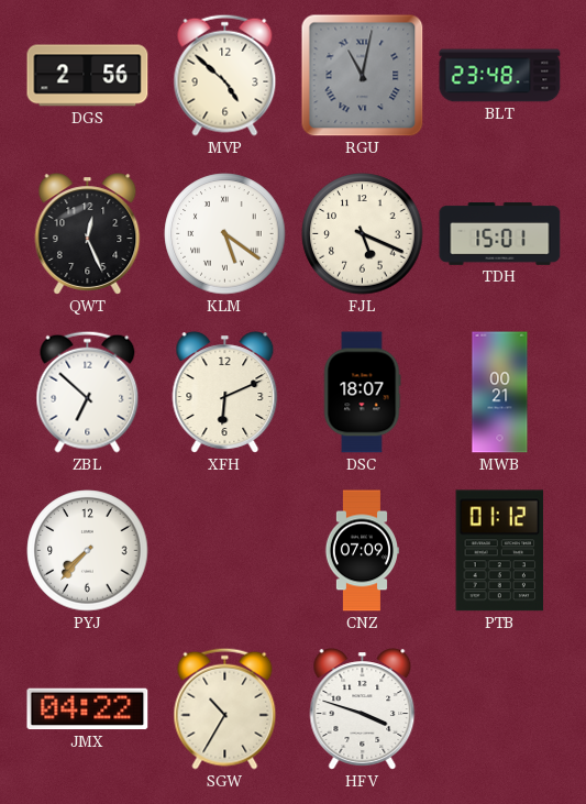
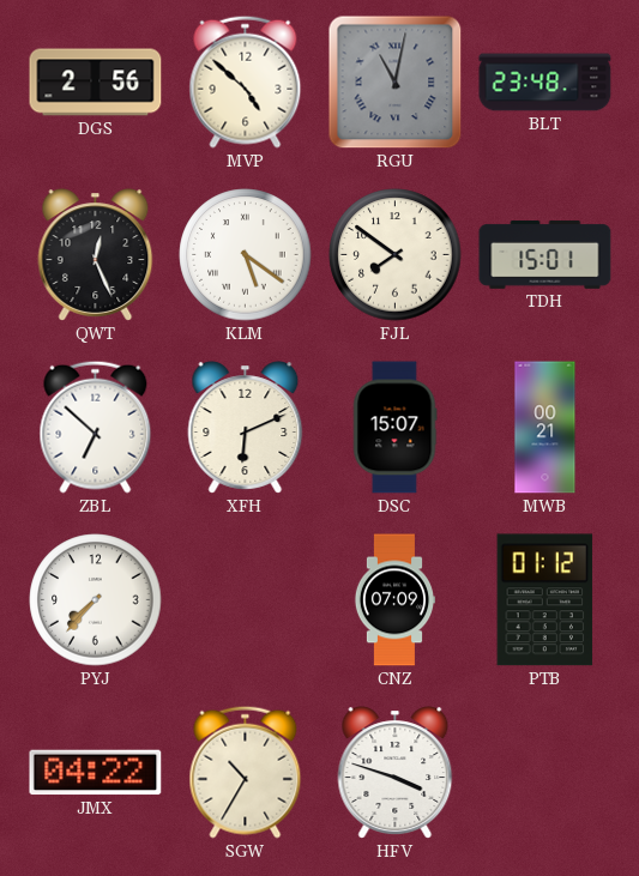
FJL: 5:19 -> 7:51
DSC: 18:07 -> 15:07
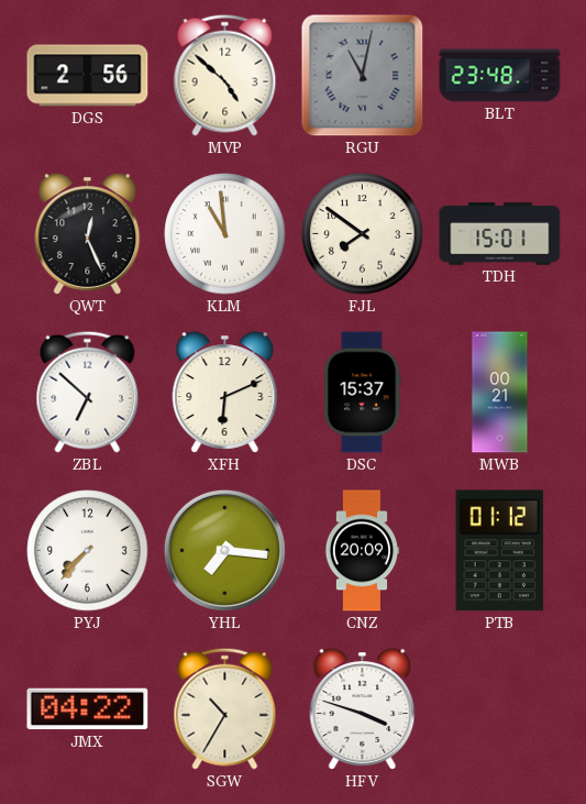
KLM: 5:21 -> 10:59
DSC: 15:07 -> 15:37
YHL: none -> 7:16
CNZ: 07:09 -> 20:09
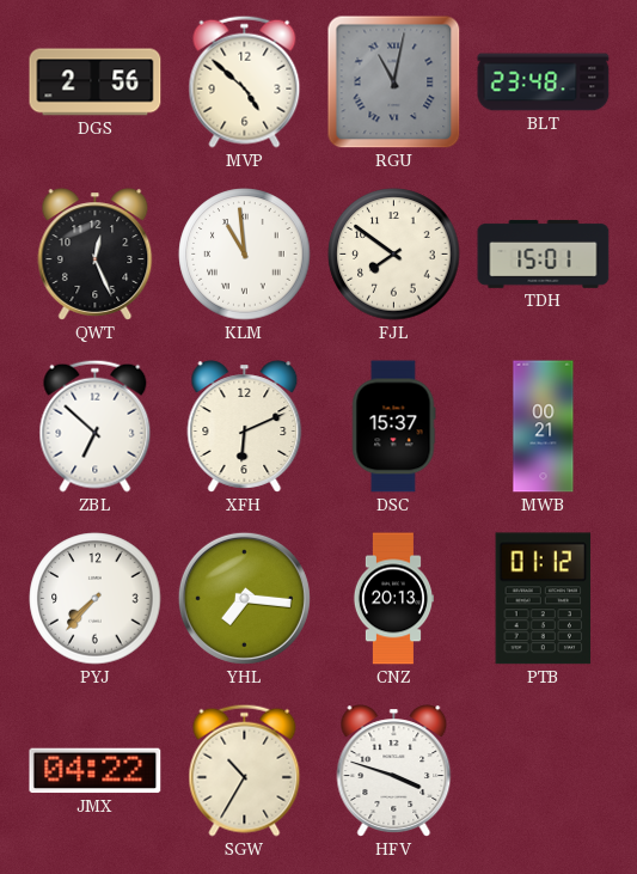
CNZ: 20:09 -> 20:13
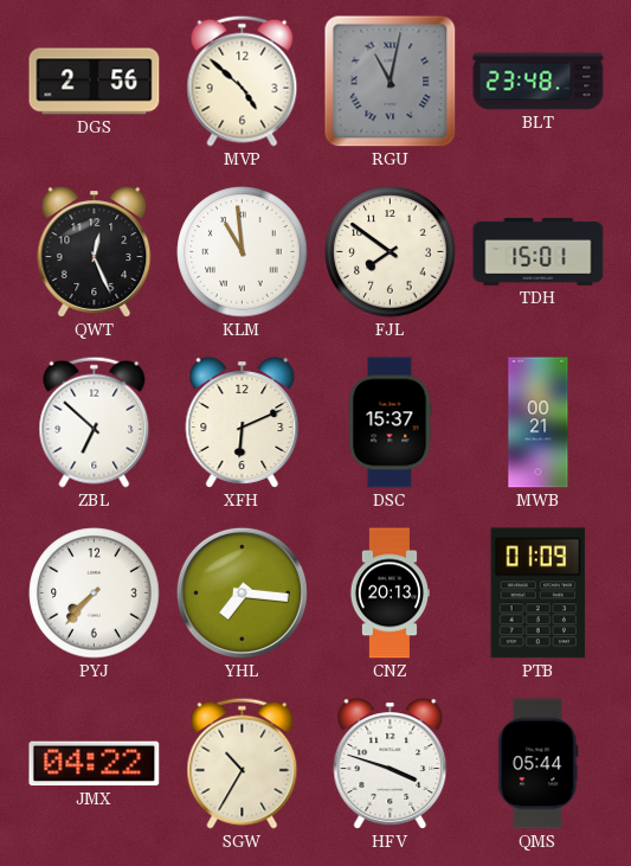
PTB: 01:12 -> 01:09
QMS: none -> 05:44
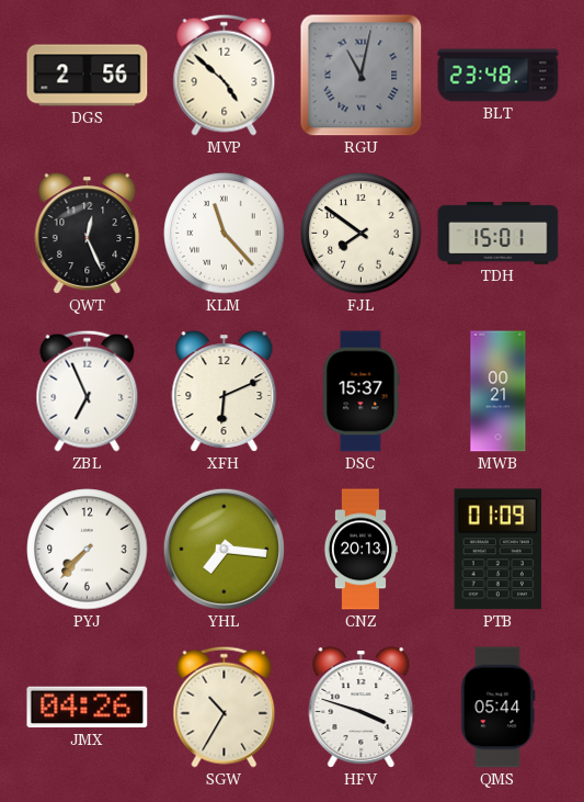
KLM: 10:59 -> 11:23
ZBL: 6:52 -> 6:56
JMX: 04:22 -> 04:26
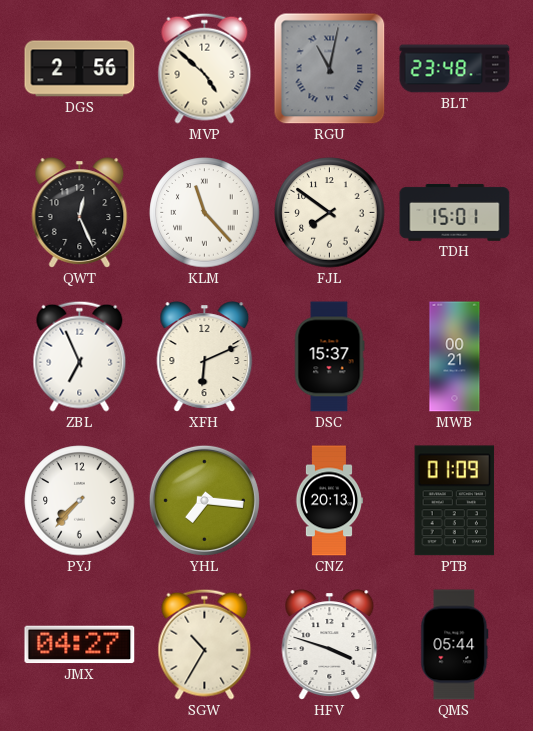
JMX: 04:26 -> 04:27
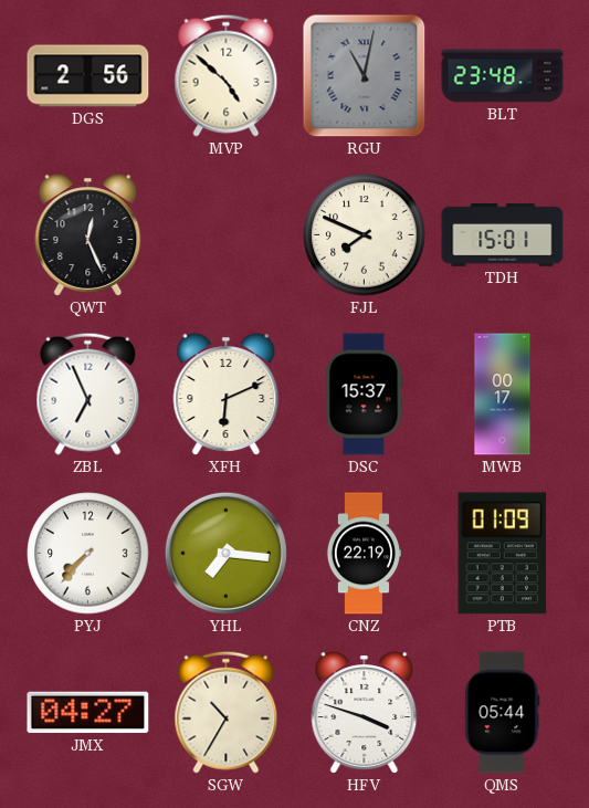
KLM: 11:23 -> none
FJL: 7:51 -> 7:49
MWB: 00:21 -> 00:17
CNZ: 20:13 -> 22:19
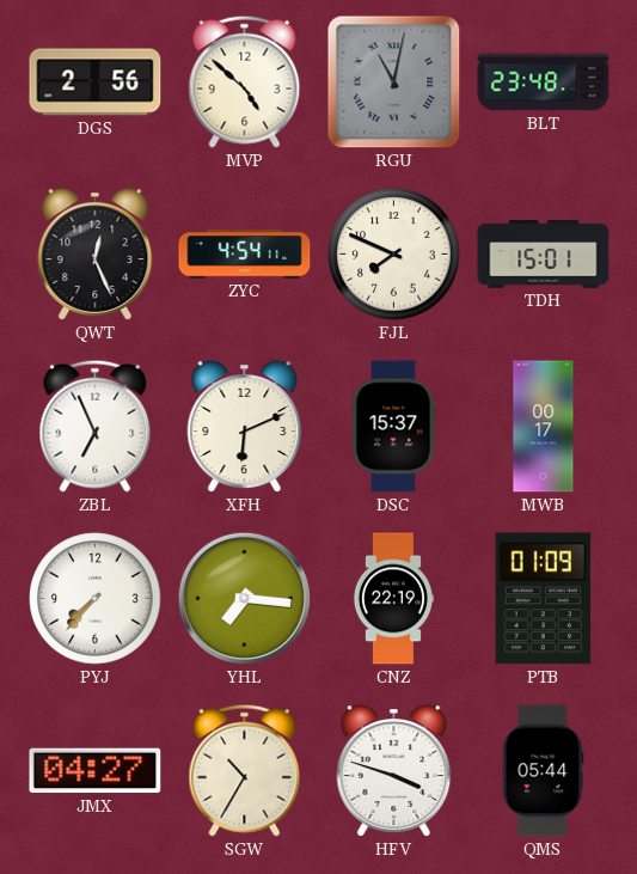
ZYC: none -> 4:54
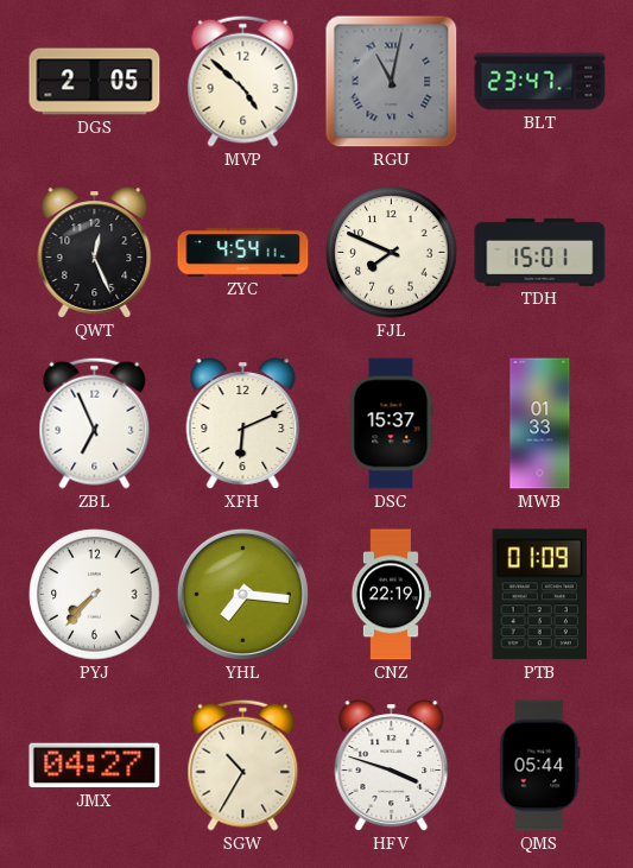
DGS: 2:56 -> 2:05
BLT: 23:48 -> 23:47
MWB: 00:17 -> 01:33
